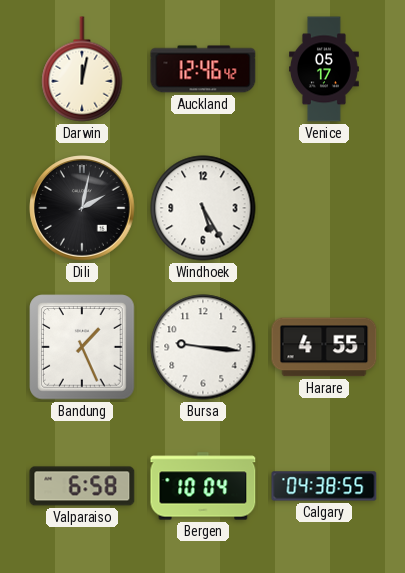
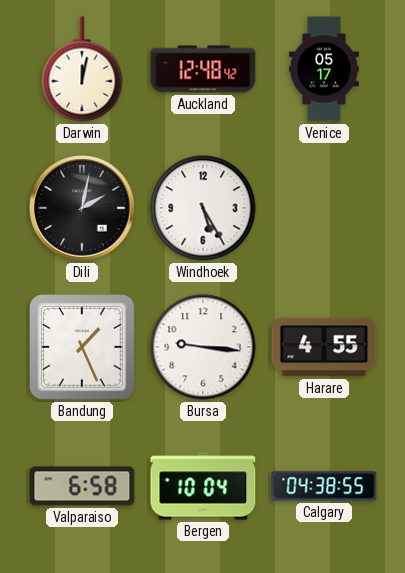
Auckland: 12:46 -> 12:48
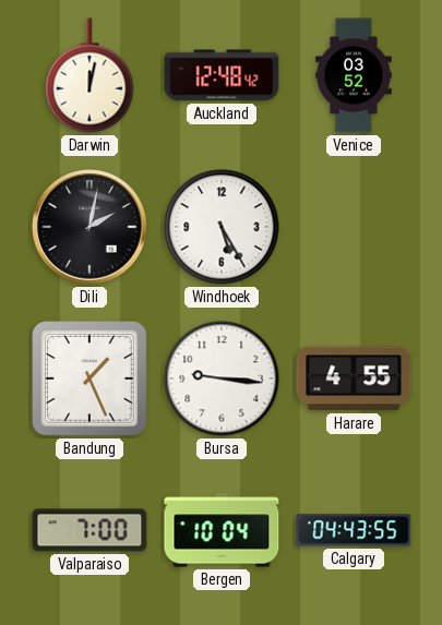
Venice: 05:17 -> 03:52
Valparaiso: 6:58 -> 7:00
Calgary: 04:38 -> 04:43
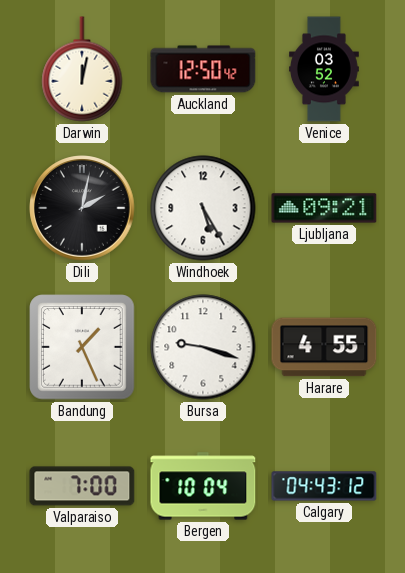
Auckland: 12:48 -> 12:50
Ljubljana: none -> 09:21
Bursa: 9:16 -> 9:18
Calgary: 04:43:55 -> 04:43:12
